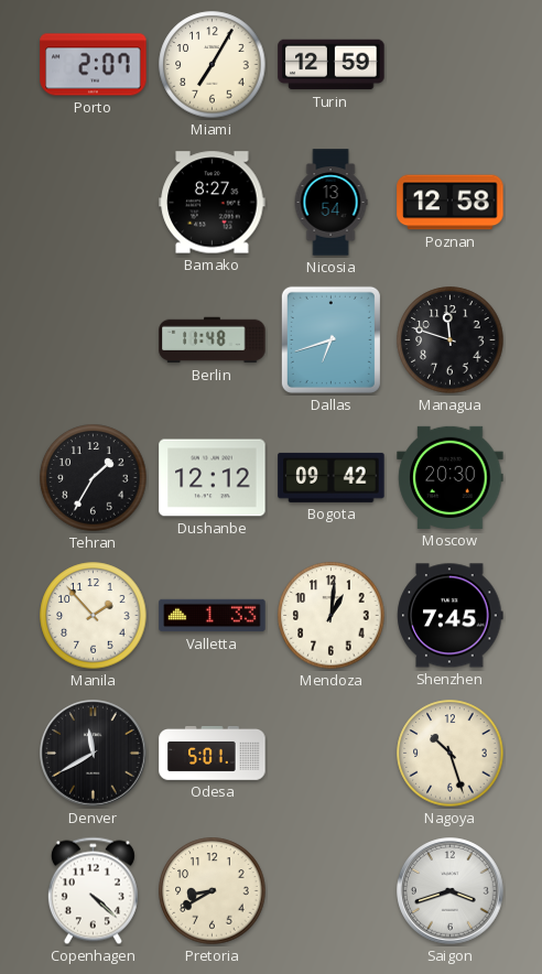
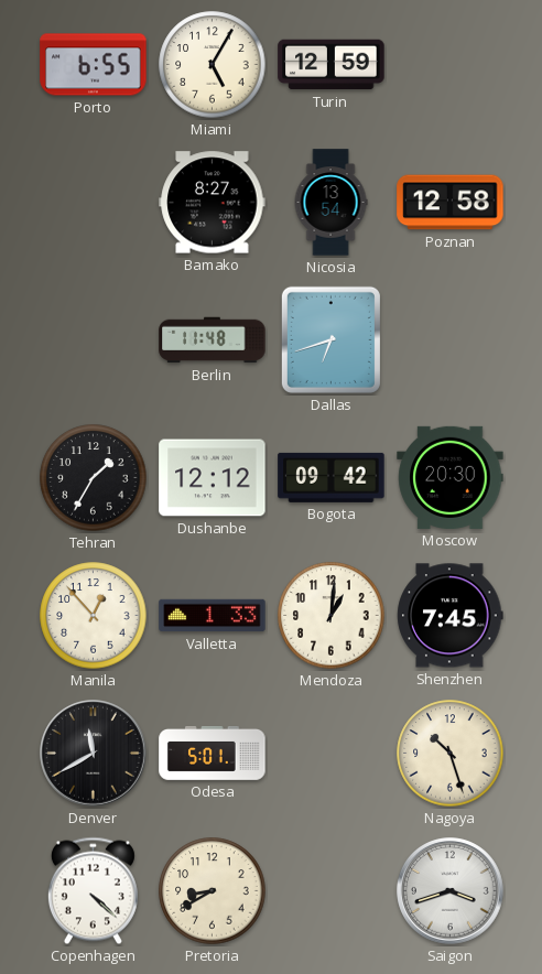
Porto: 2:07 -> 6:55
Miami: 7:05 -> 5:05
Managua: 11:48 -> none
Manila: 1:53 -> 12:53
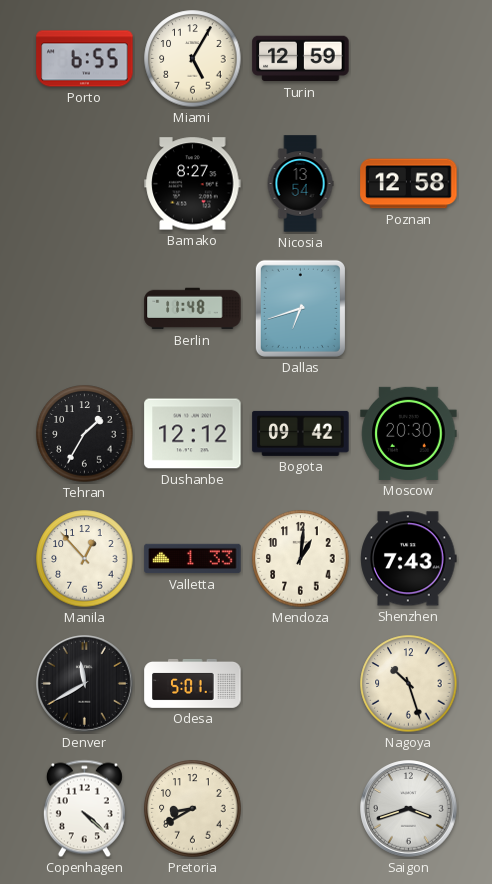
Shenzhen: 7:45 -> 7:43
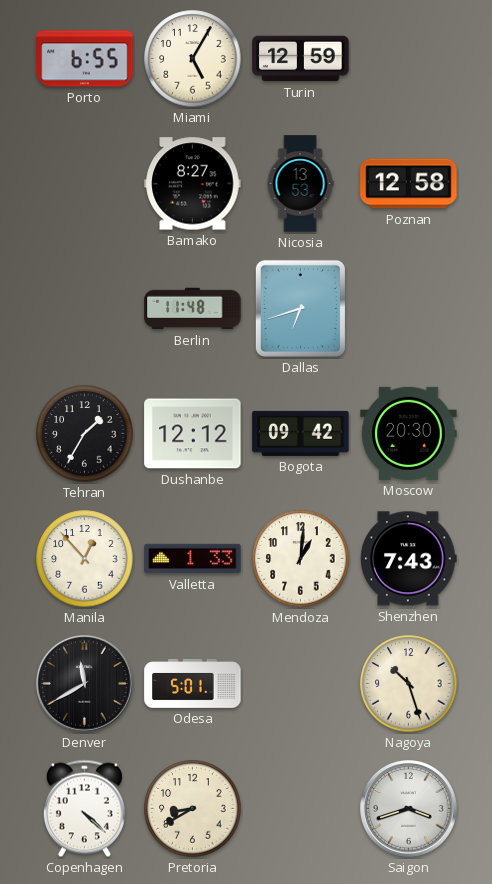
Nicosia: 13:54 -> 13:53
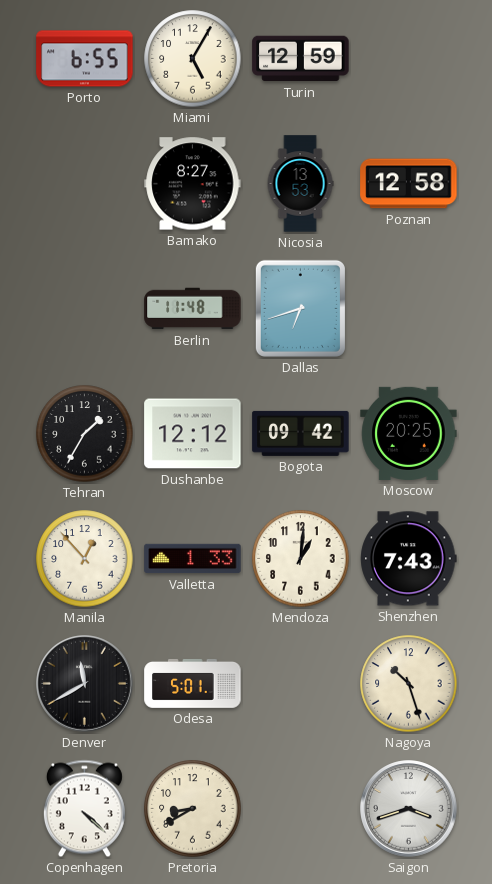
Moscow: 20:30 -> 20:25
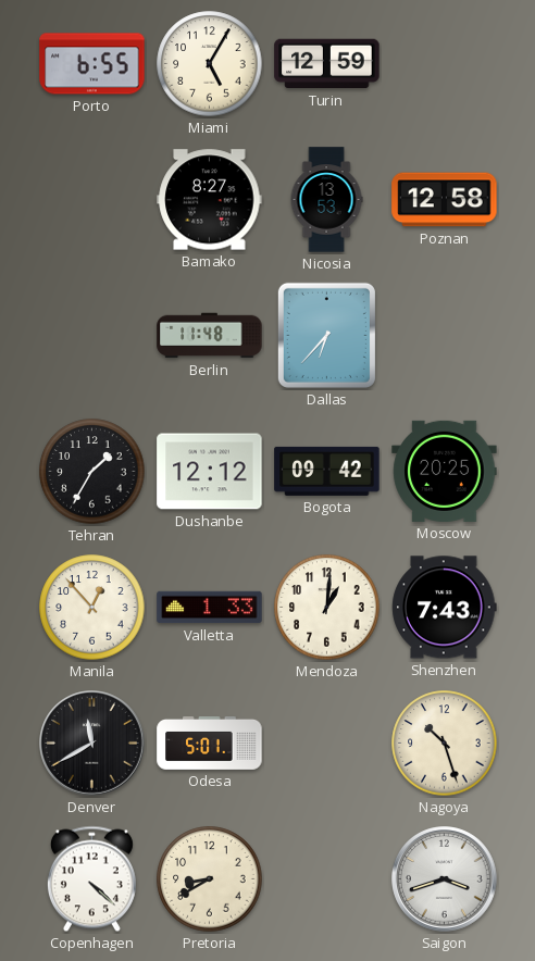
Dallas: 6:42 -> 6:37
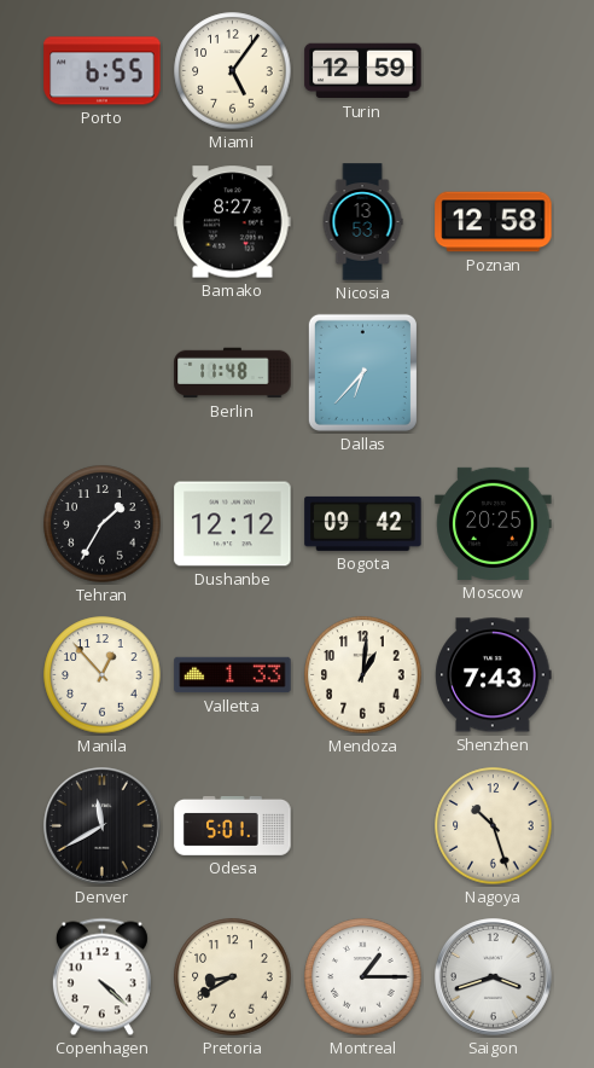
Miami: 5:05 -> 5:06
Montreal: none -> 1:15
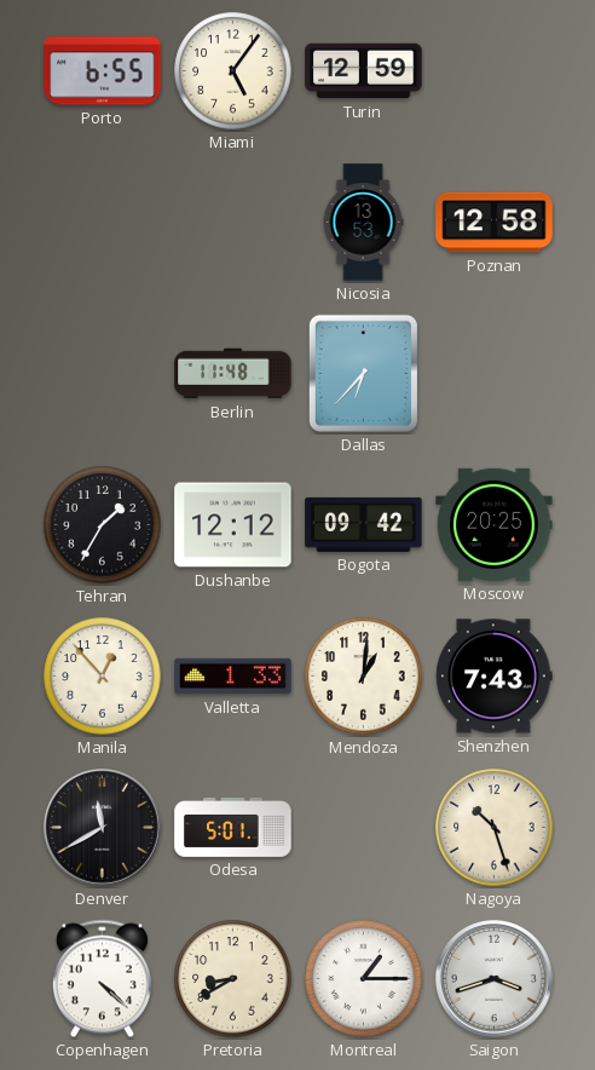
Bamako: 8:27 -> none
